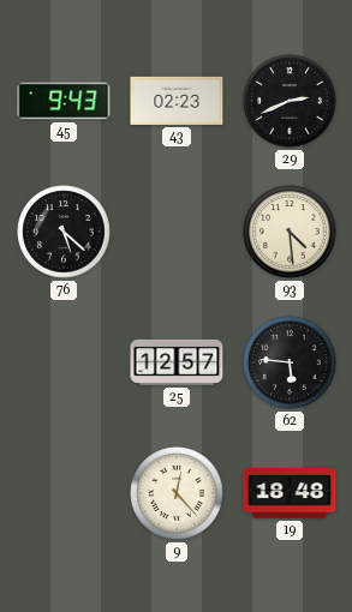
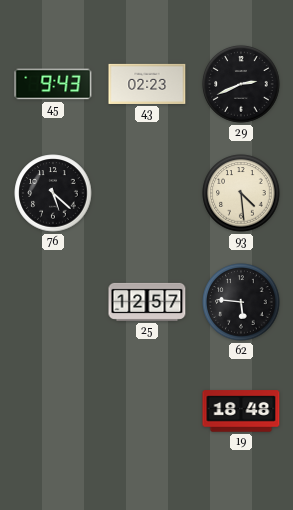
9: 12:23 -> none
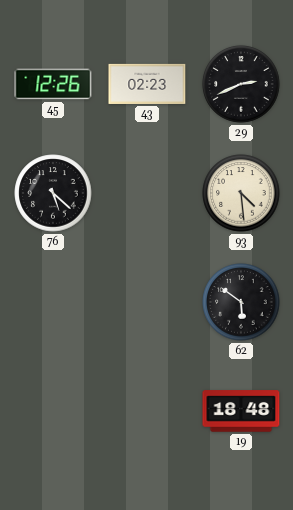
45: 9:43 -> 12:26
25: 12:57 -> none
62: 5:46 -> 5:51
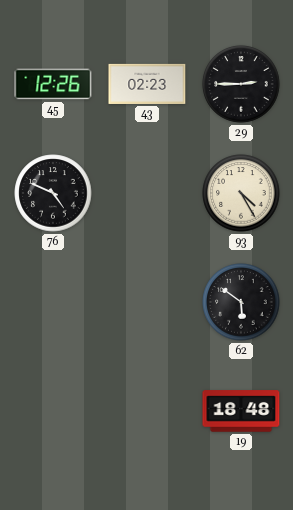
29: 2:41 -> 2:45
76: 5:22 -> 4:49
93: 4:29 -> 4:25
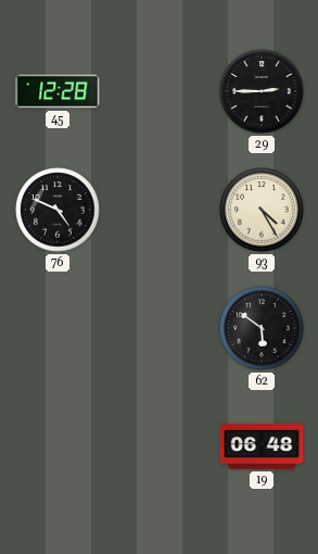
45: 12:26 -> 12:28
43: 02:23 -> none
19: 18:48 -> 06:48
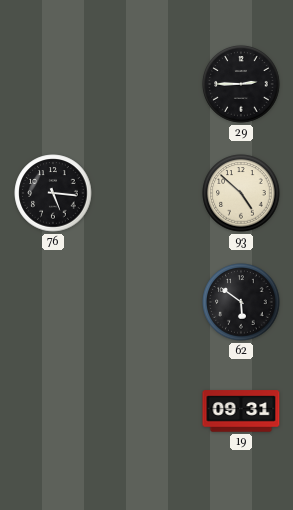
45: 12:28 -> none
76: 4:49 -> 5:16
93: 4:25 -> 4:52
19: 06:48 -> 09:31
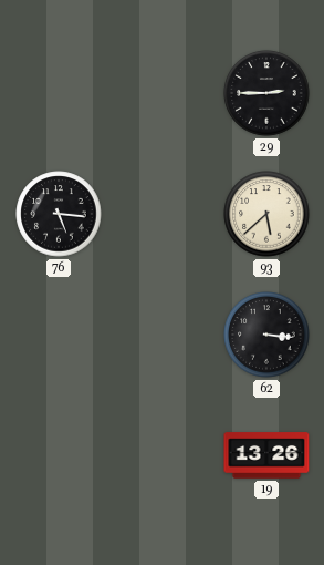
93: 4:52 -> 5:38
62: 5:51 -> 3:16
19: 09:31 -> 13:26
